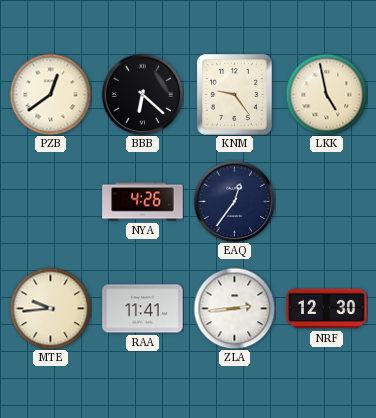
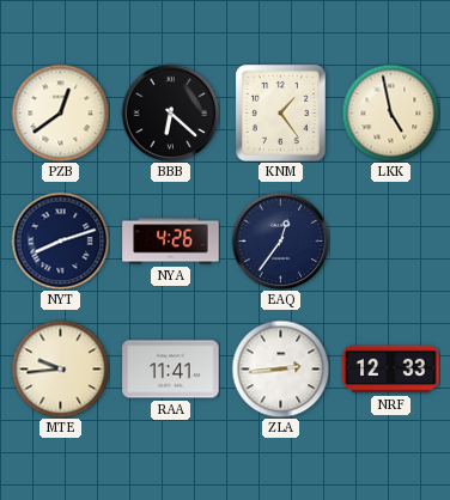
KNM: 9:24 -> 1:24
NYT: none -> 8:12
NRF: 12:30 -> 12:33
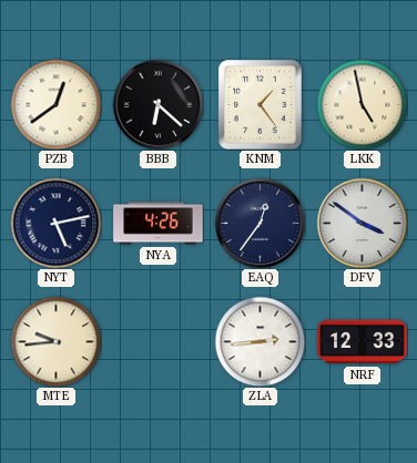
NYT: 8:12 -> 5:13
DFV: none -> 3:51
RAA: 11:41 -> none
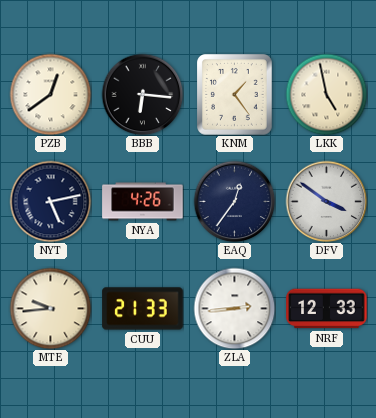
BBB: 6:22 -> 6:16
CUU: none -> 21:33
